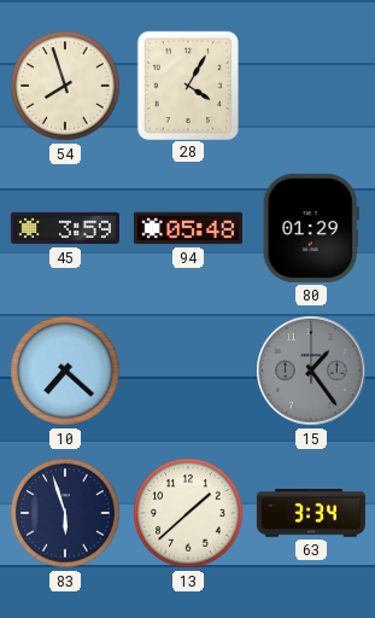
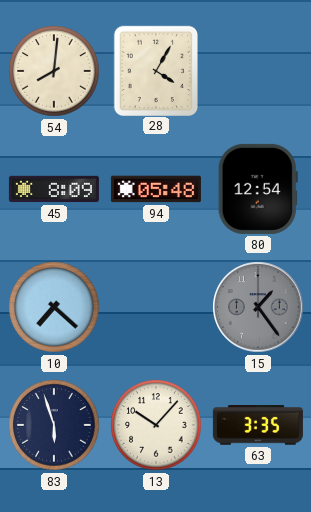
54: 7:57 -> 8:01
45: 3:59 -> 8:09
80: 01:29 -> 12:54
13: 1:38 -> 10:07
63: 3:34 -> 3:35
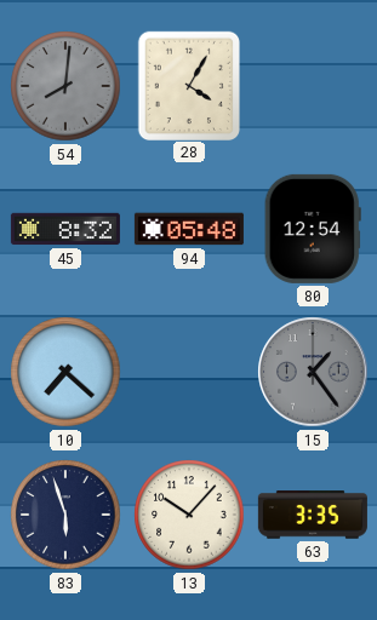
54 dial: cream -> grey
45: 8:09 -> 8:32
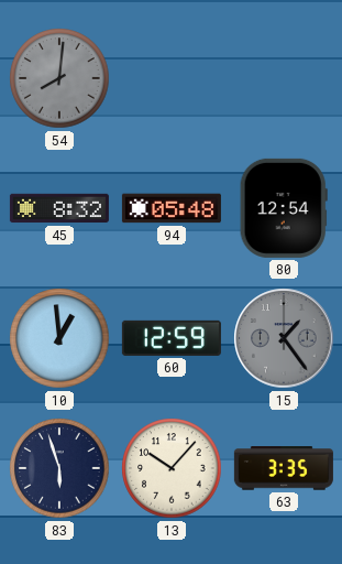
28: 4:05 -> none
10: 7:22 -> 12:59
60: none -> 12:59
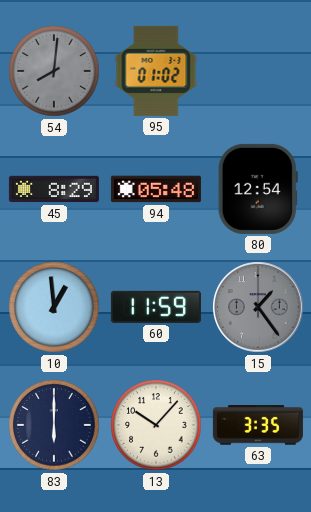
95: none -> 01:02
45: 8:32 -> 8:29
60: 12:59 -> 11:59
83: 5:57 -> 6:00
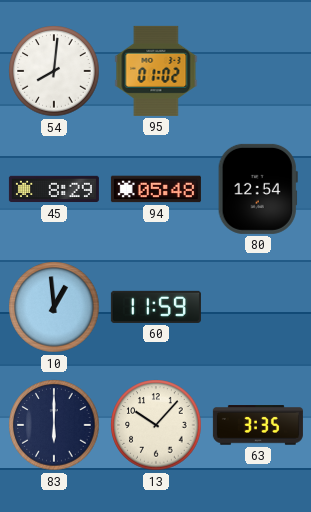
54 dial: grey -> white
15: 1:24 -> none
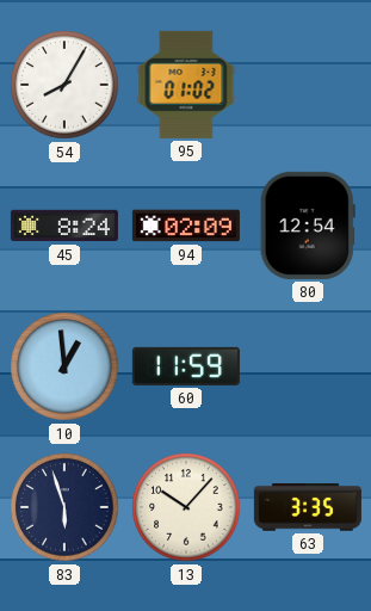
54: 8:01 -> 8:05
45: 8:29 -> 8:24
94: 05:48 -> 02:09
83: 6:00 -> 5:57
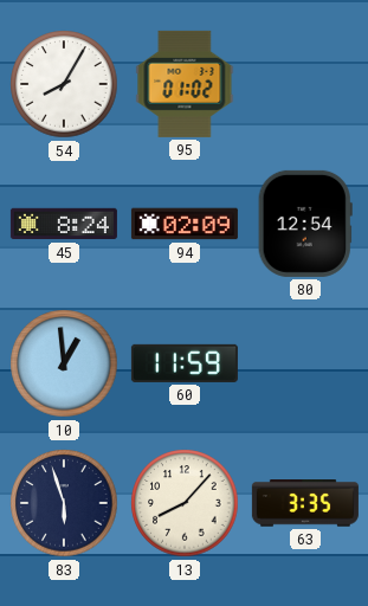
13: 10:07 -> 8:07
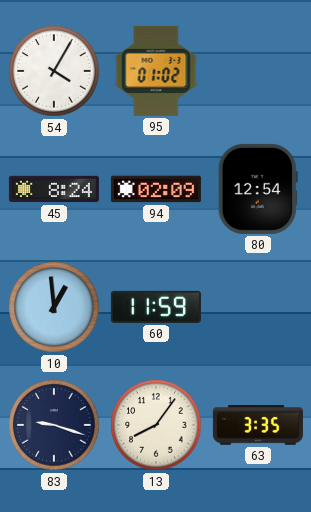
54: 8:05 -> 4:05
83: 5:57 -> 9:18
13: 8:07 -> 8:06
